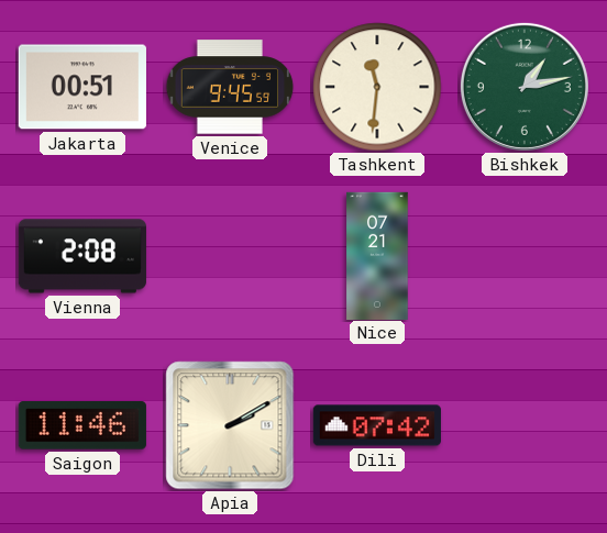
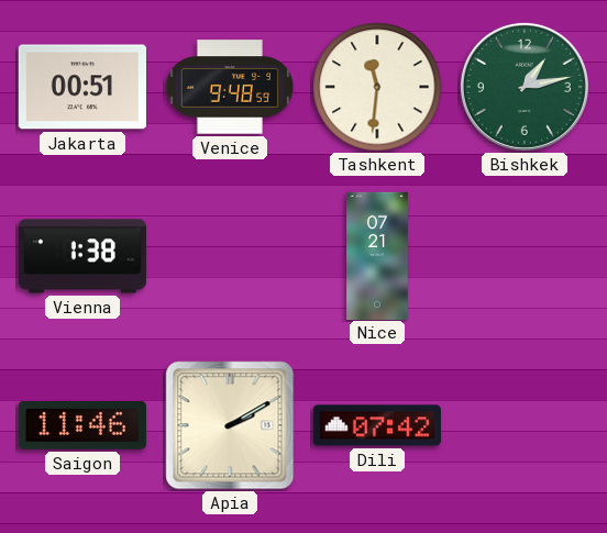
Venice: 9:45 -> 9:48
Vienna: 2:08 -> 1:38
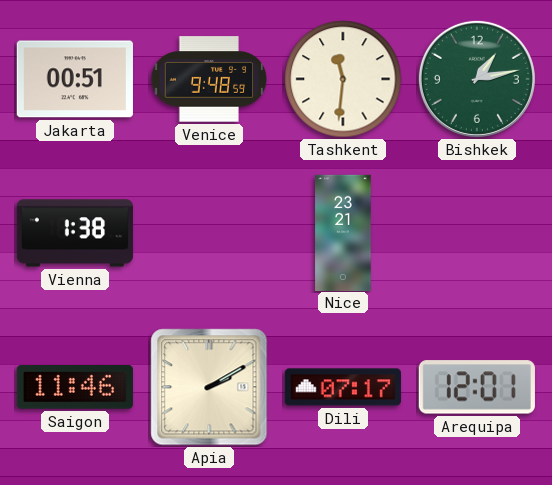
Nice: 07:21 -> 23:21
Dili: 07:42 -> 07:17
Arequipa: none -> 12:01
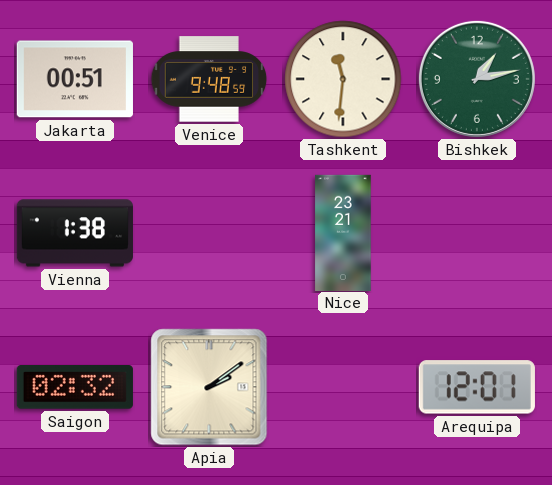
Saigon: 11:46 -> 02:32
Apia: 2:10 -> 2:09
Dili: 07:17 -> none
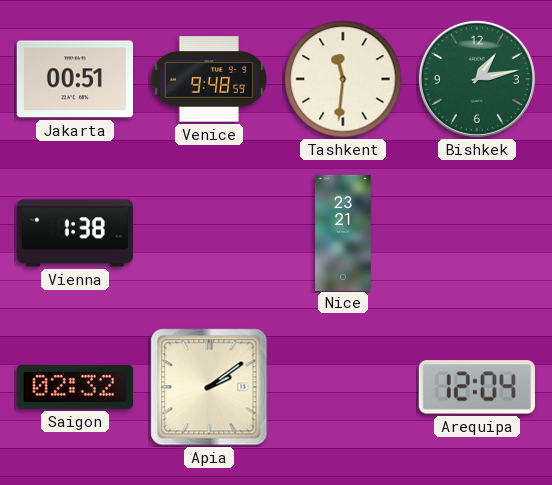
Arequipa: 12:01 -> 12:04
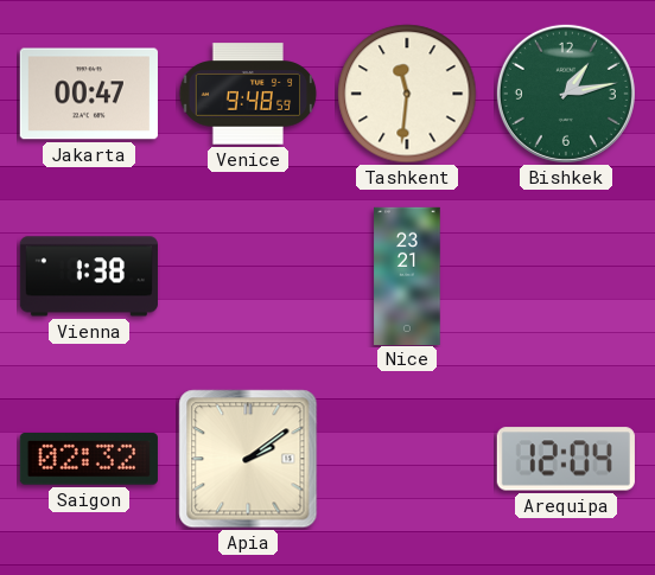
Jakarta: 00:51 -> 00:47
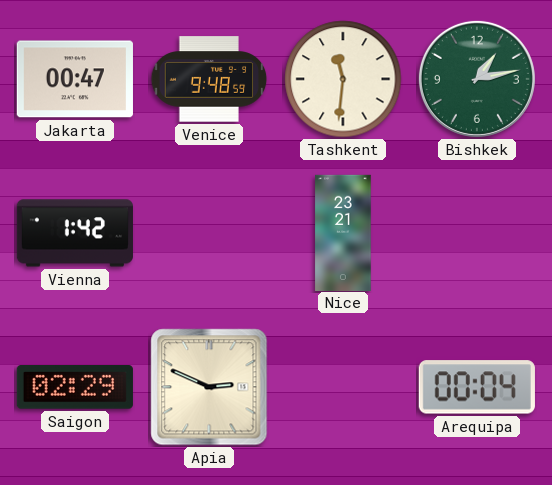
Vienna: 1:38 -> 1:42
Saigon: 02:32 -> 02:29
Apia: 2:09 -> 2:49
Arequipa: 12:04 -> 00:04
